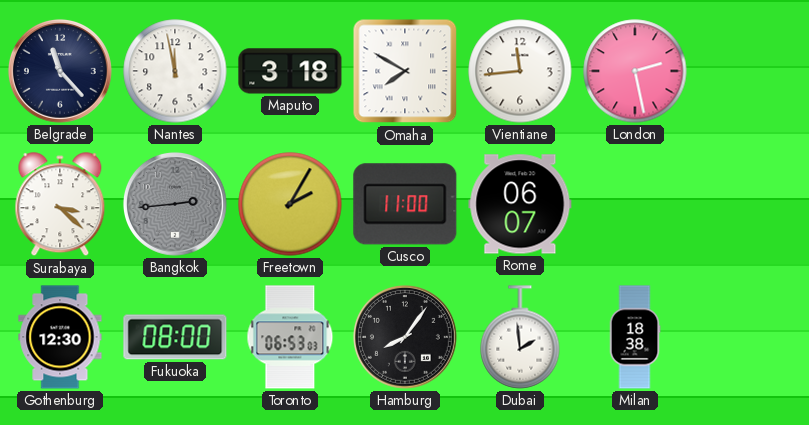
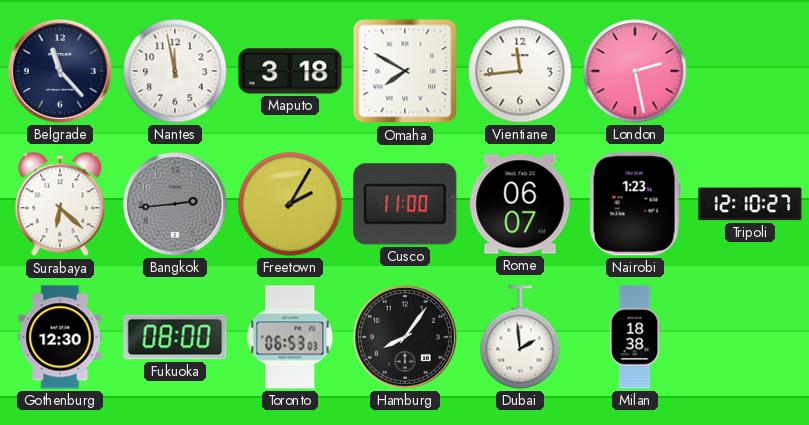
Surabaya: 3:22 -> 6:22
Nairobi: none -> 1:23
Tripoli: none -> 12:10
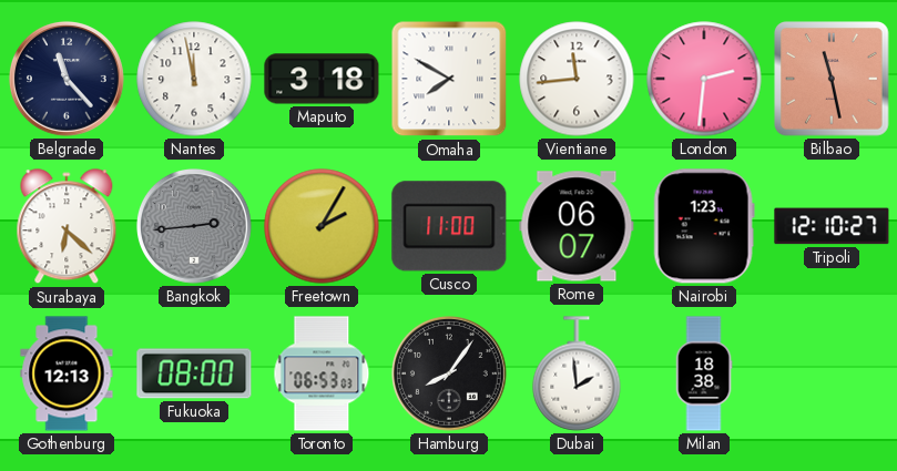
London: 2:28 -> 2:31
Bilbao: none -> 11:28
Gothenburg: 12:30 -> 12:13
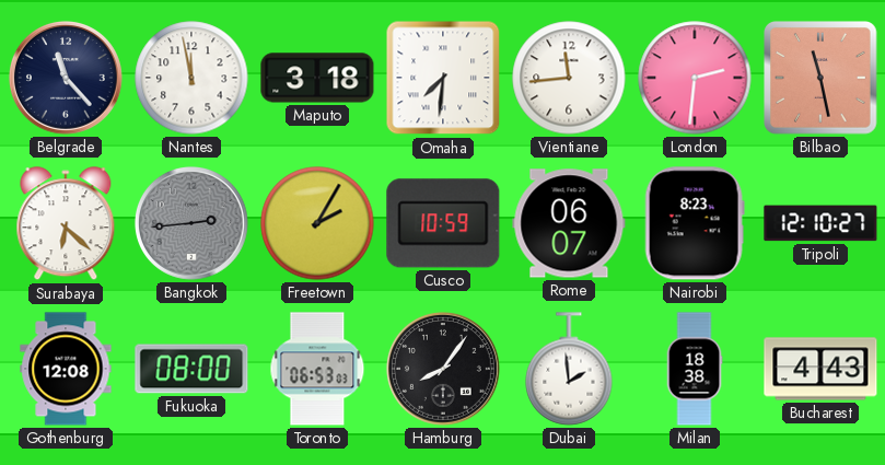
Omaha: 7:50 -> 7:31
Cusco: 11:00 -> 10:59
Nairobi: 1:23 -> 8:23
Gothenburg: 12:13 -> 12:08
Bucharest: none -> 4:43
